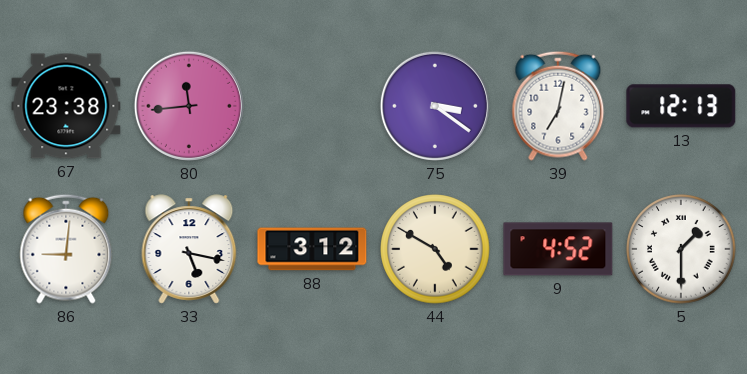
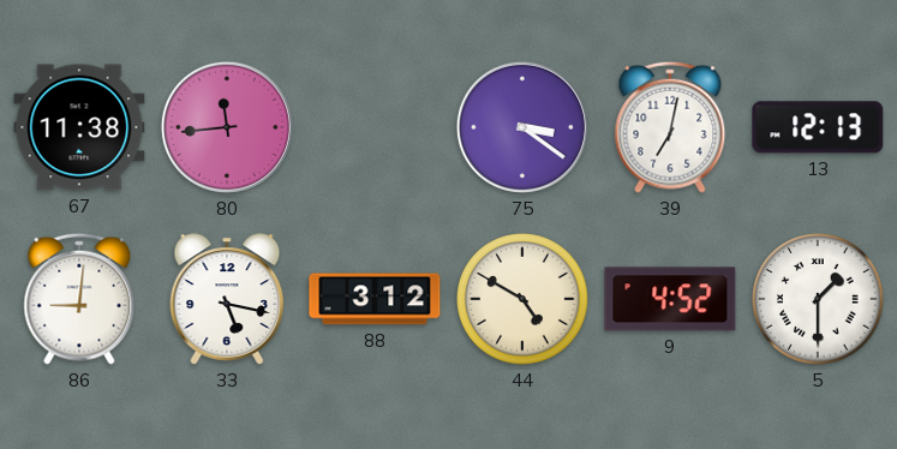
67: 23:38 -> 11:38
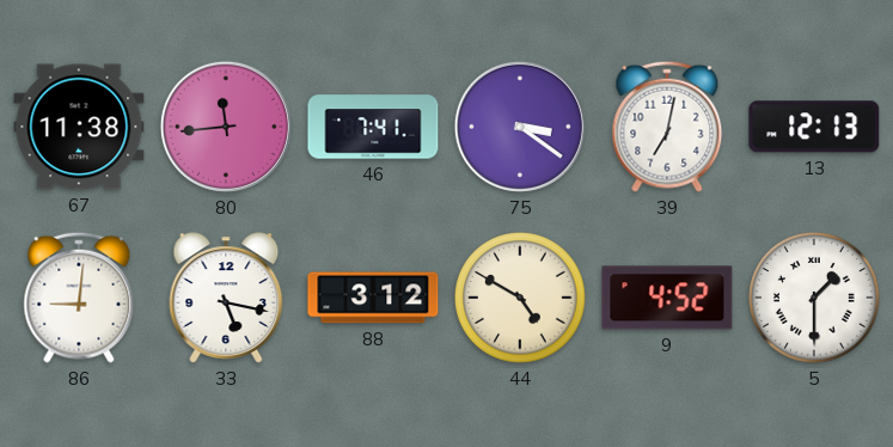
46: none -> 7:41
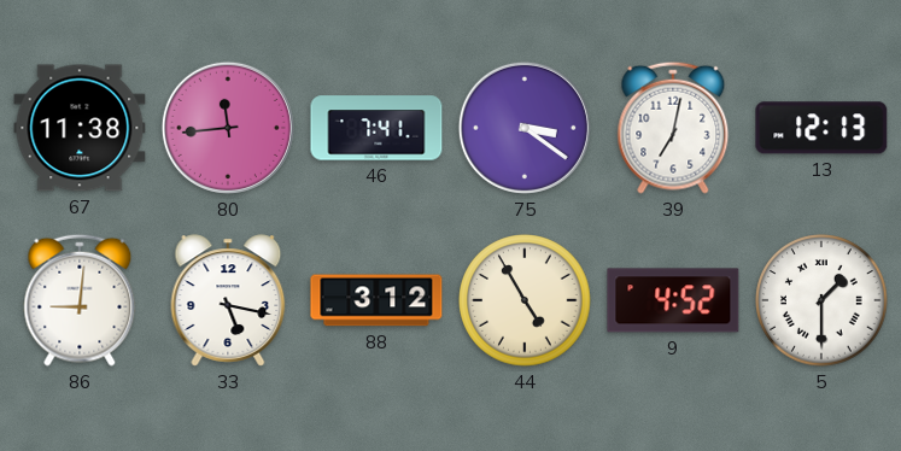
44: 4:50 -> 4:55
